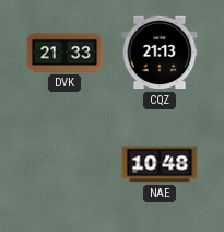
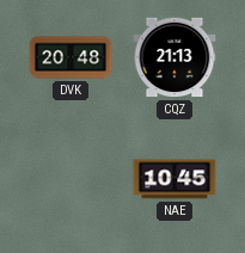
DVK: 21:33 -> 20:48
NAE: 10:48 -> 10:45
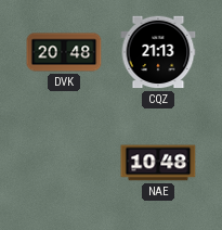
NAE: 10:45 -> 10:48
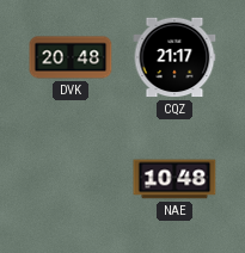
CQZ: 21:13 -> 21:17
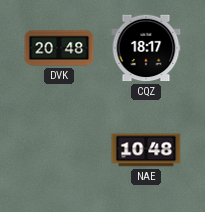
CQZ: 21:17 -> 18:17
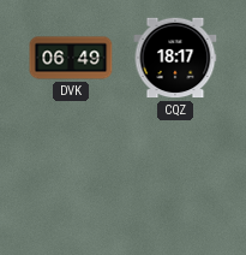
DVK: 20:48 -> 06:49
NAE: 10:48 -> none
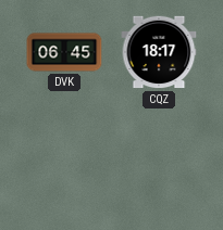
DVK: 06:49 -> 06:45
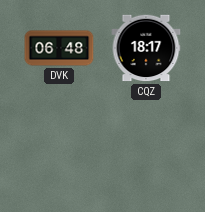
DVK: 06:45 -> 06:48
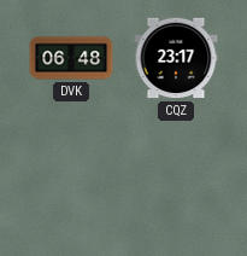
CQZ: 18:17 -> 23:17
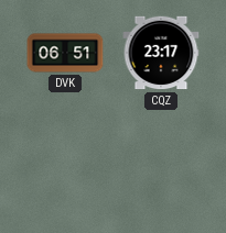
DVK: 06:48 -> 06:51
